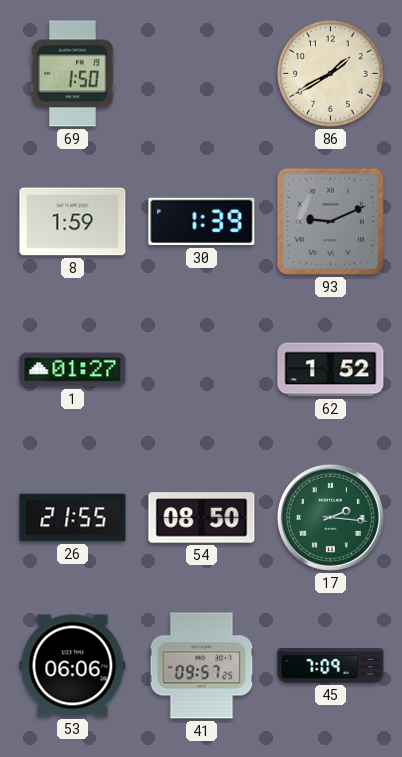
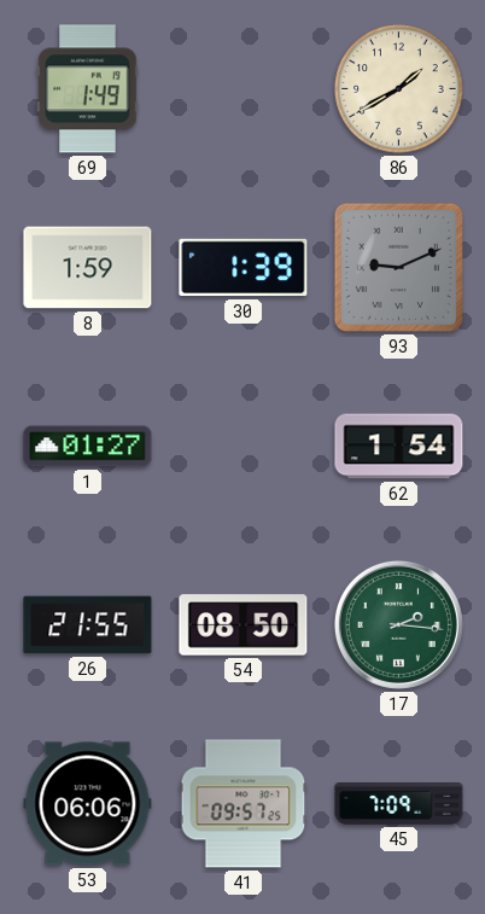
69: 1:50 -> 1:49
62: 1:52 -> 1:54
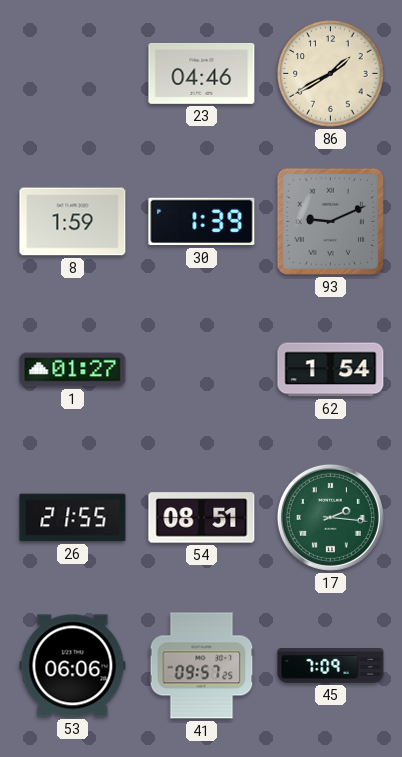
69: 1:49 -> none
23: none -> 04:46
54: 08:50 -> 08:51
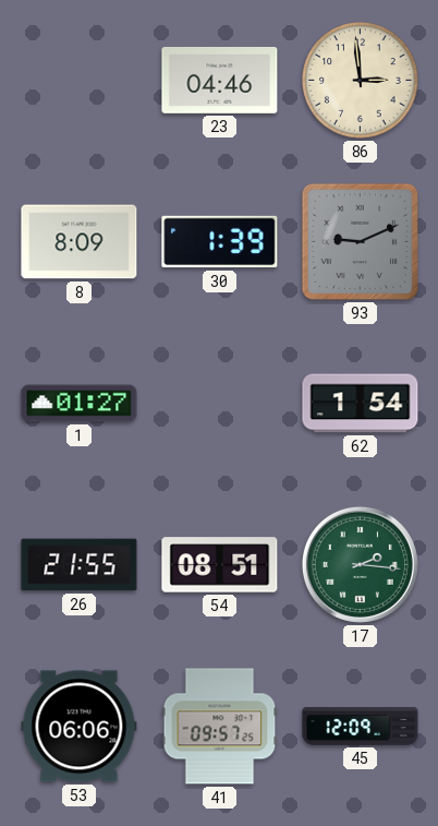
86: 1:40 -> 2:59
8: 1:59 -> 8:09
45: 7:09 -> 12:09
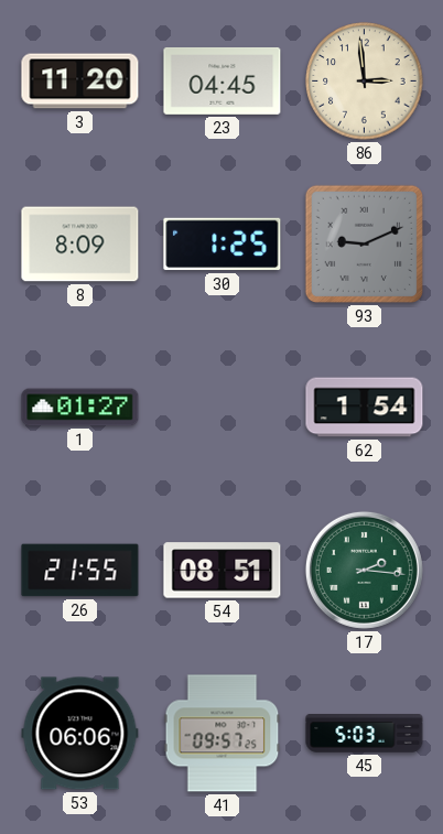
3: none -> 11:20
23: 04:46 -> 04:45
30: 1:39 -> 1:25
45: 12:09 -> 5:03
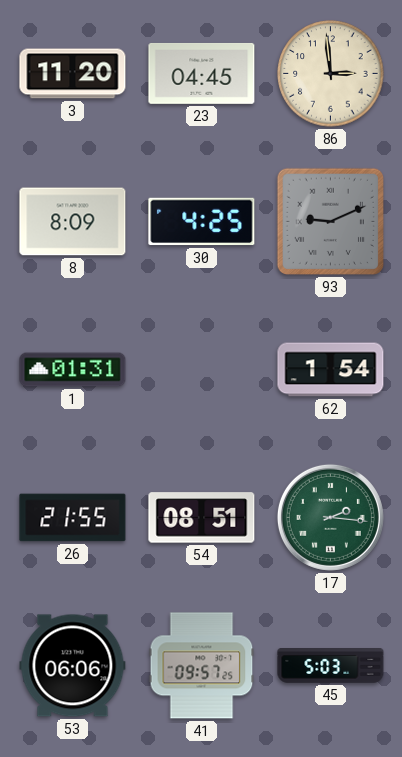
30: 1:25 -> 4:25
1: 01:27 -> 01:31
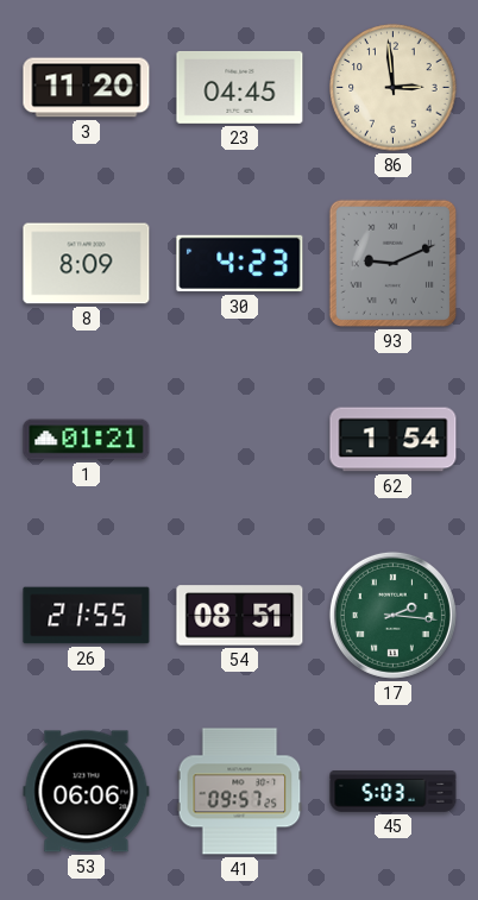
30: 4:25 -> 4:23
1: 01:31 -> 01:21
